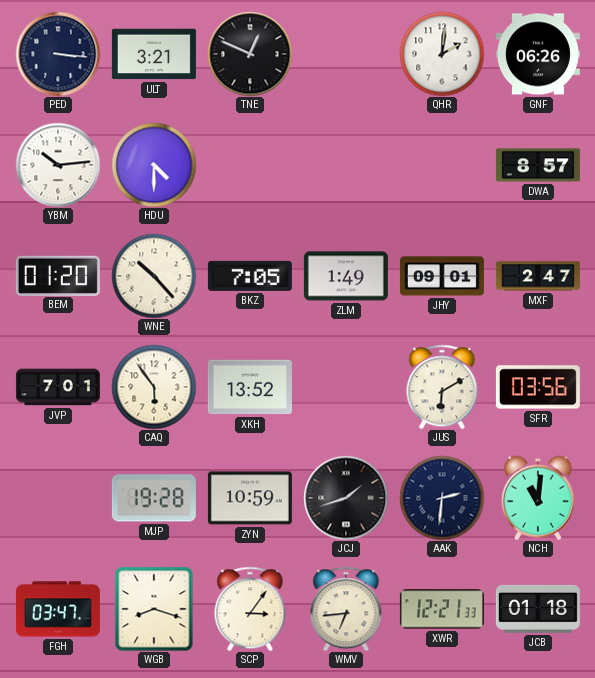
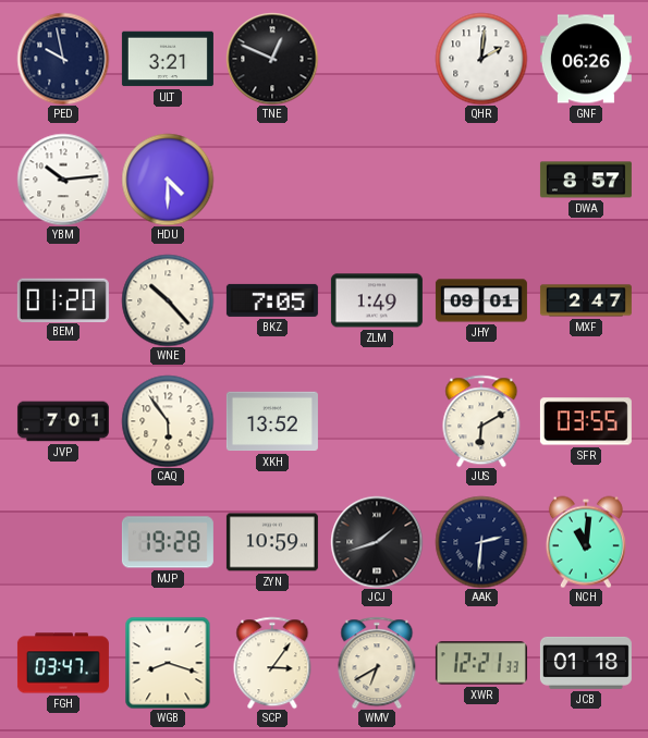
PED: 3:16 -> 9:58
SFR: 03:56 -> 03:55
WMV: 6:44 -> 6:40
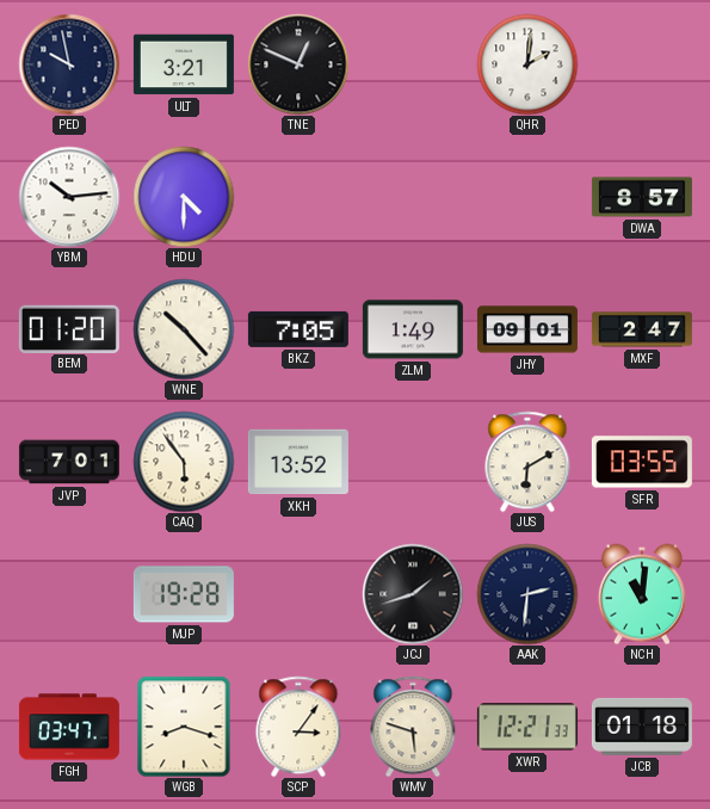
GNF: 06:26 -> none
ZYN: 10:59 -> none
WMV: 6:40 -> 5:48
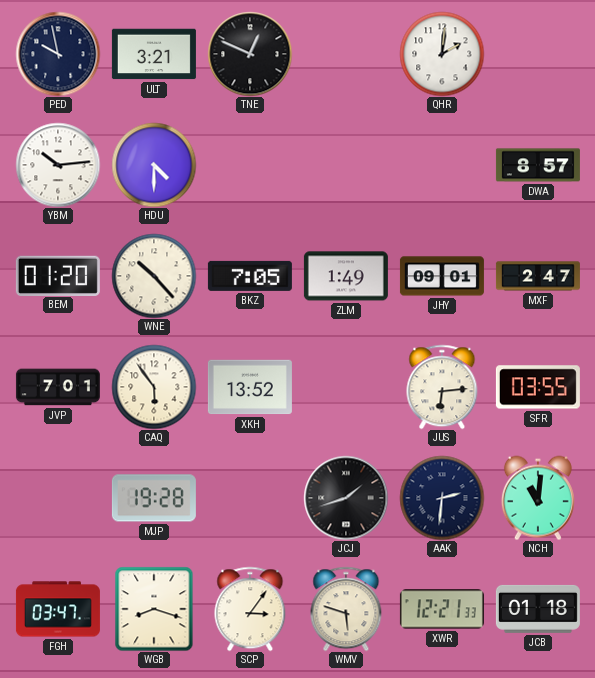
JUS: 6:10 -> 6:14
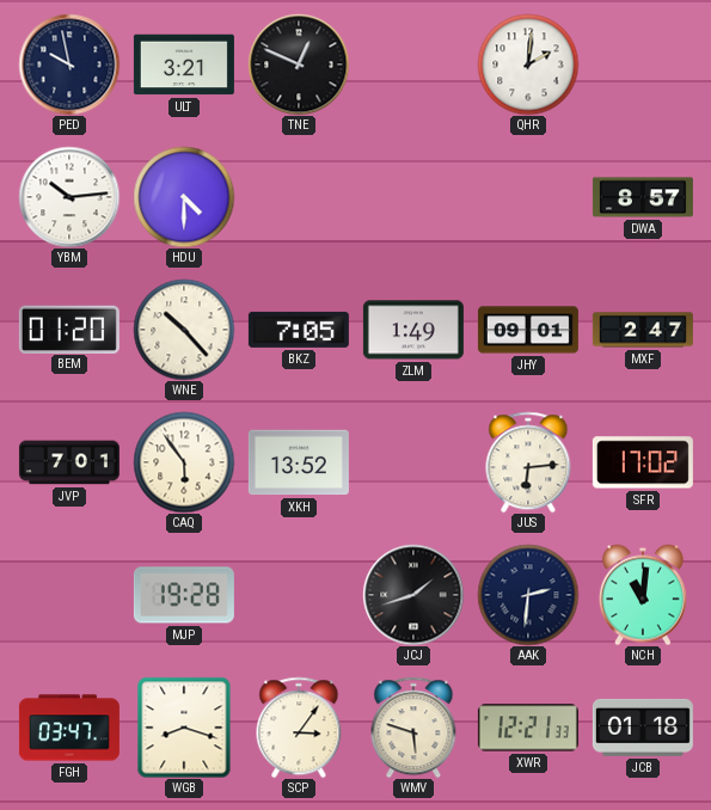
SFR: 03:55 -> 17:02
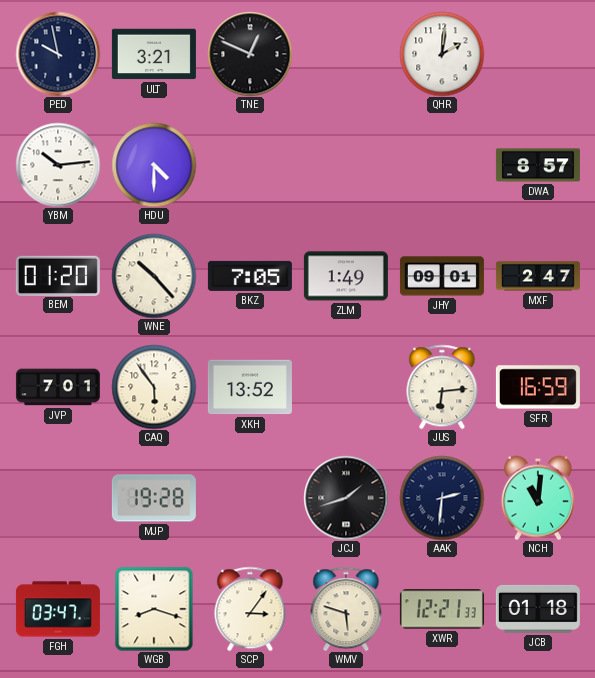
SFR: 17:02 -> 16:59
